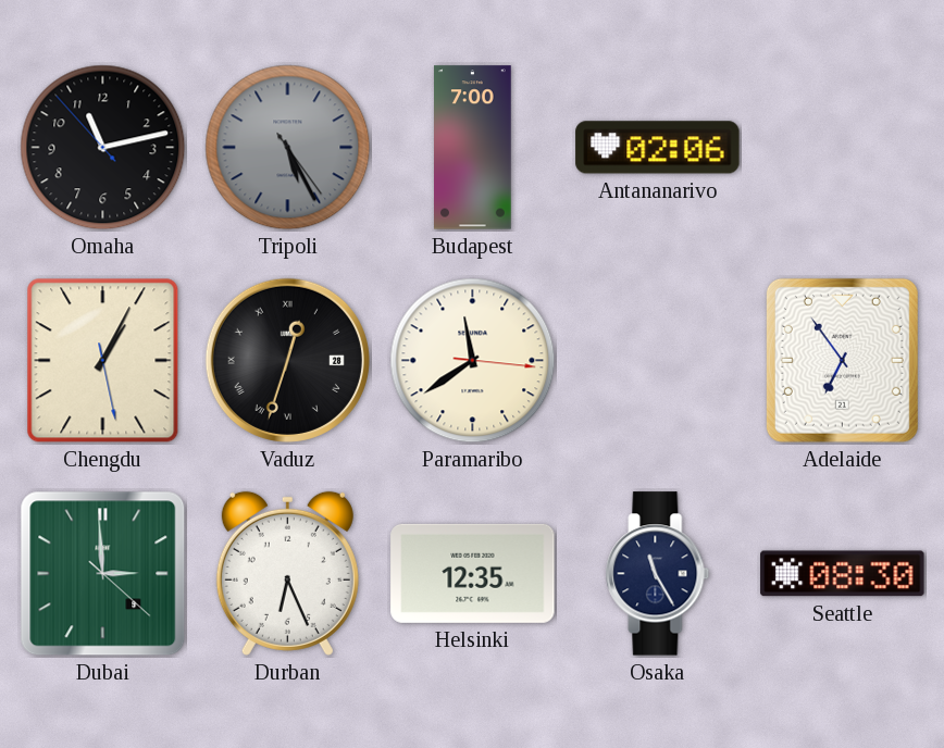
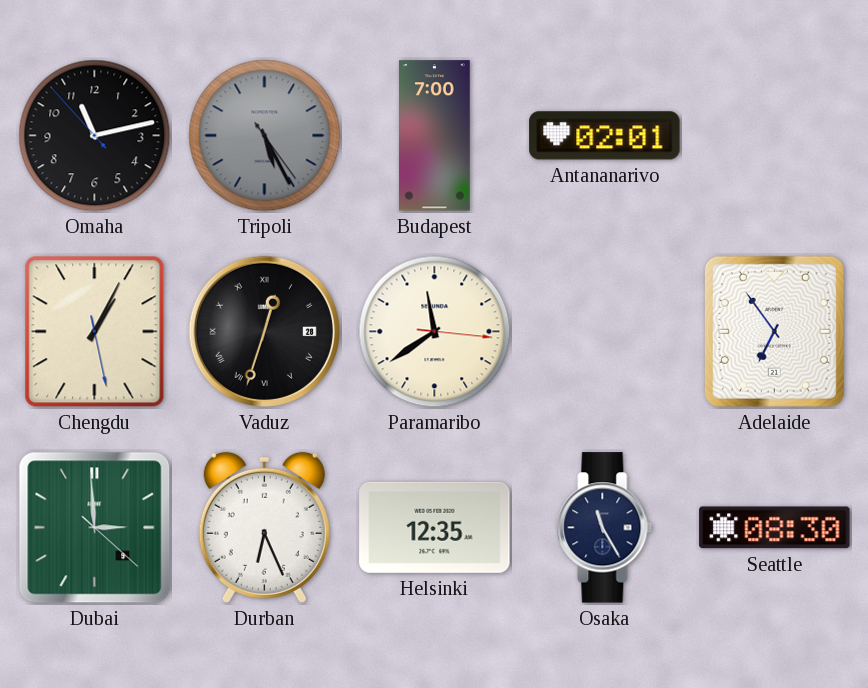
Antananarivo: 02:06 -> 02:01
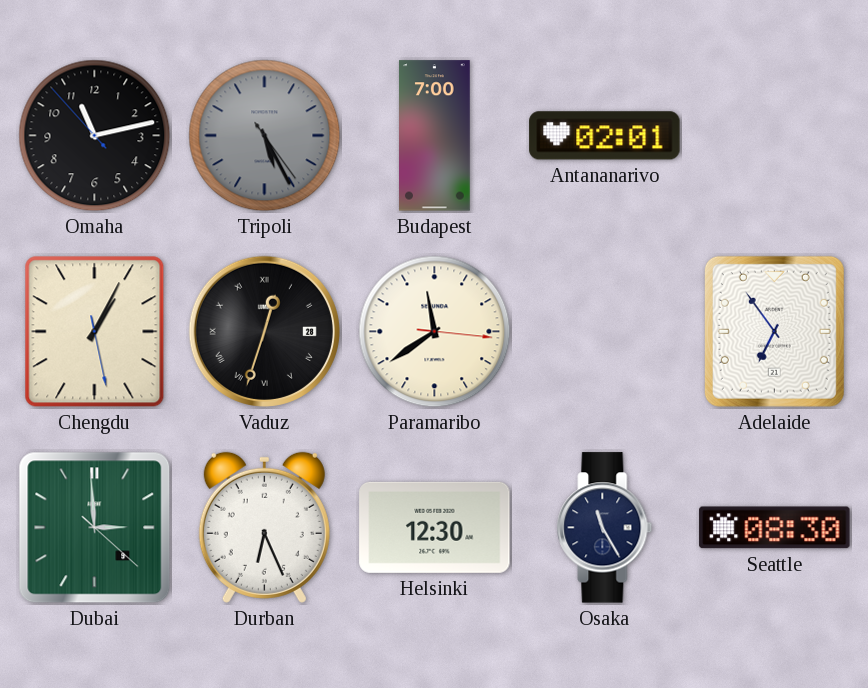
Helsinki: 12:35 -> 12:30
